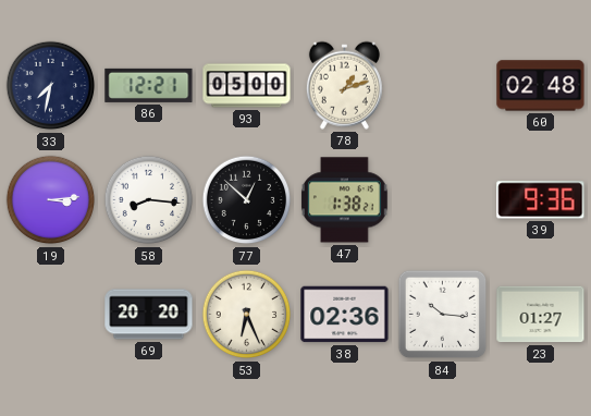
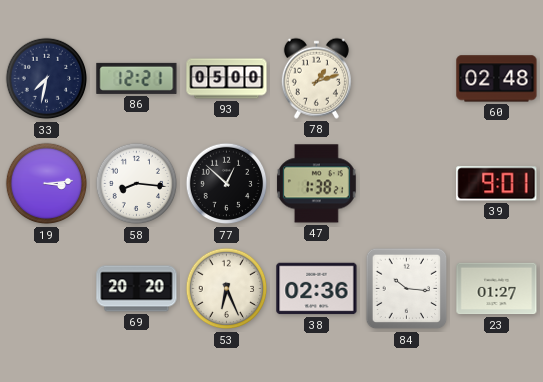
39: 9:36 -> 9:01
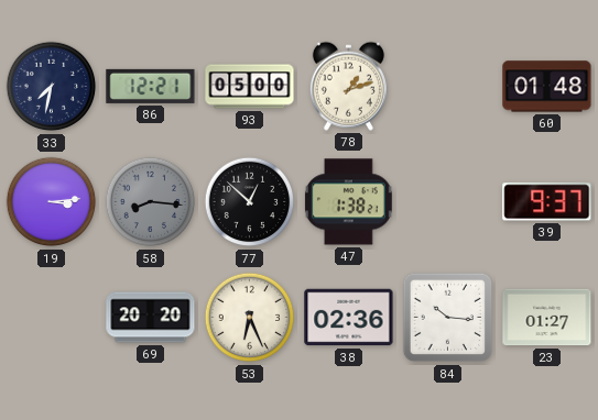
60: 02:48 -> 01:48
58 dial: white -> grey
39: 9:01 -> 9:37
